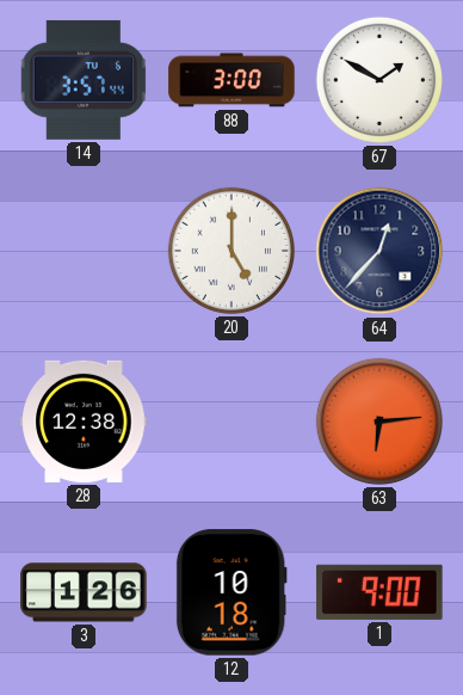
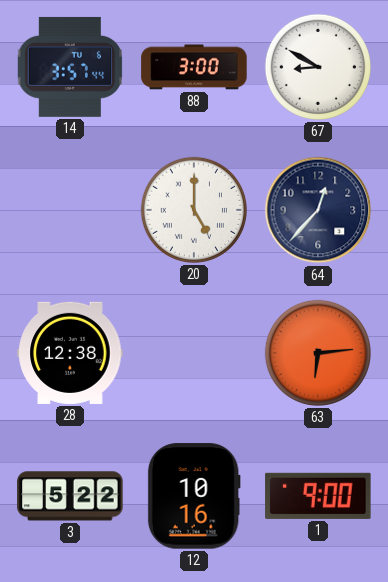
67: 1:50 -> 8:50
3: 1:26 -> 5:22
12: 10:18 -> 10:16
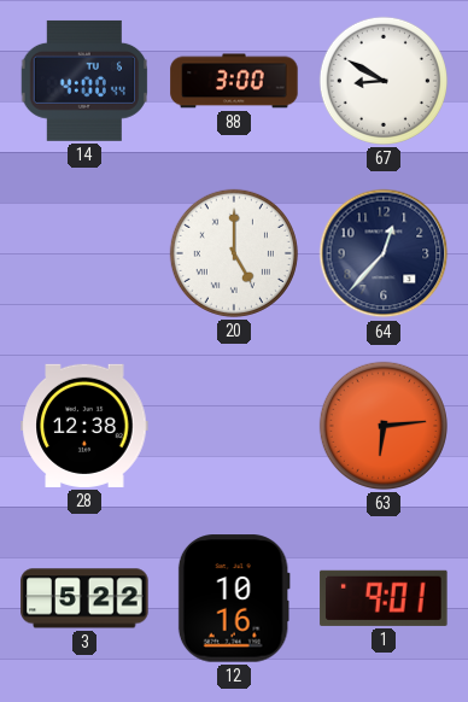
14: 3:57 -> 4:00
1: 9:00 -> 9:01
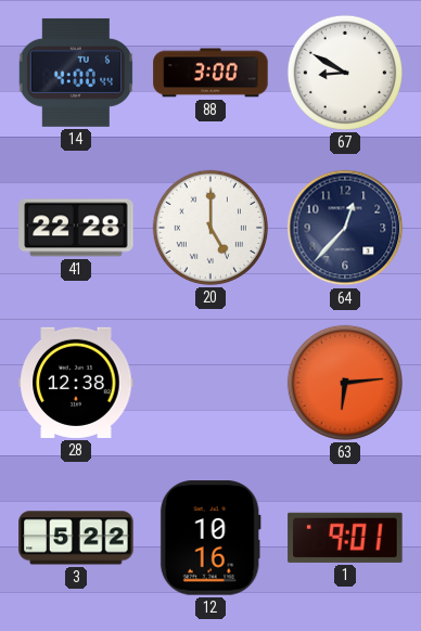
41: none -> 22:28
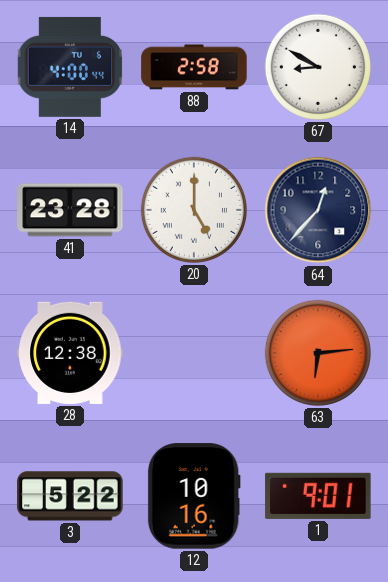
88: 3:00 -> 2:58
41: 22:28 -> 23:28
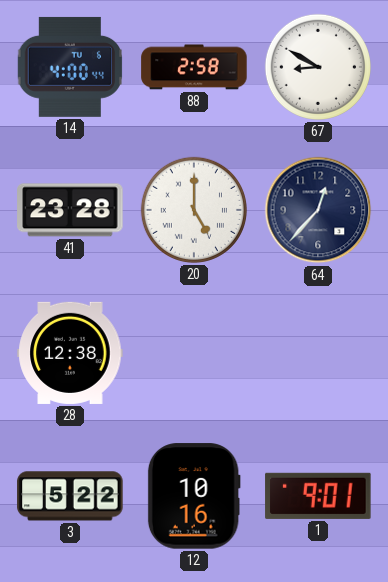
63: 6:14 -> none
